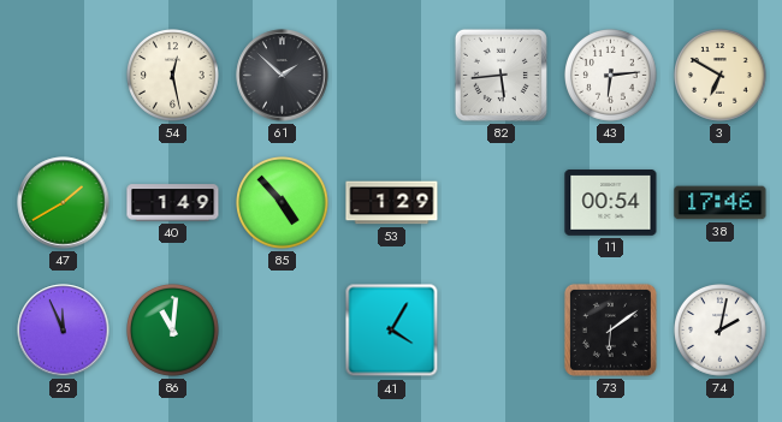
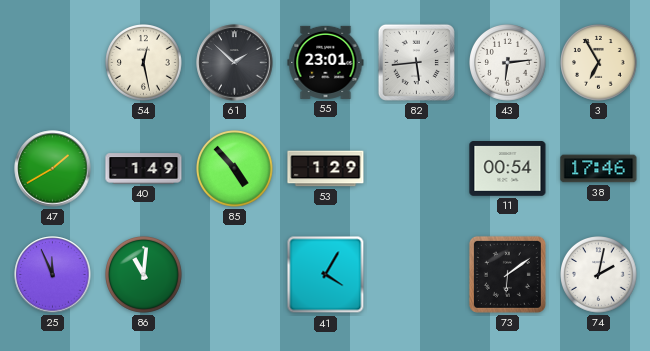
55: none -> 23:01
3: 6:50 -> 6:55
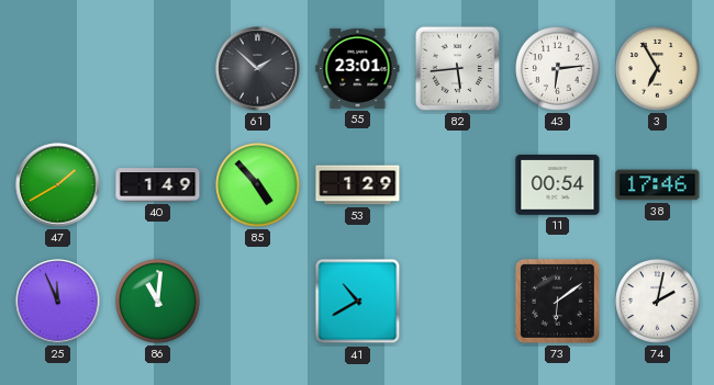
54: 12:28 -> none
41: 4:05 -> 10:40
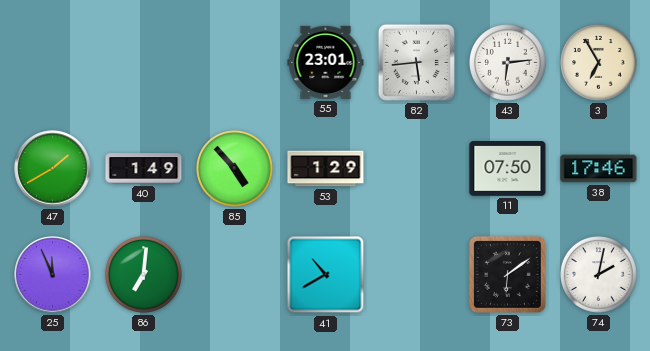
61: 1:52 -> none
11: 00:54 -> 07:50
86: 11:01 -> 7:01
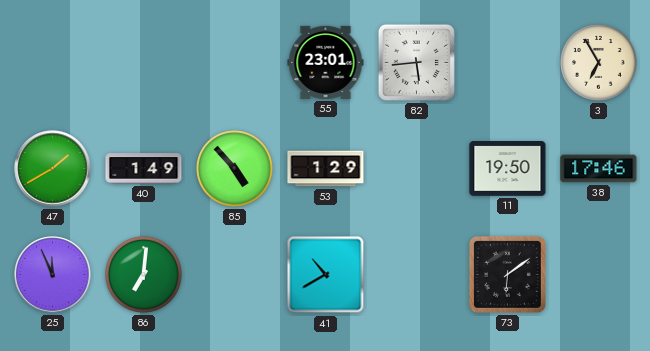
43: 6:14 -> none
11: 07:50 -> 19:50
74: 2:02 -> none
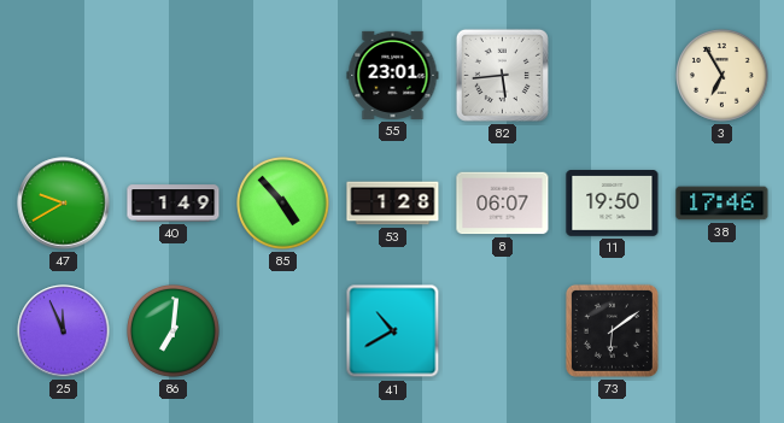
47: 1:40 -> 9:40
53: 1:29 -> 1:28
8: none -> 06:07
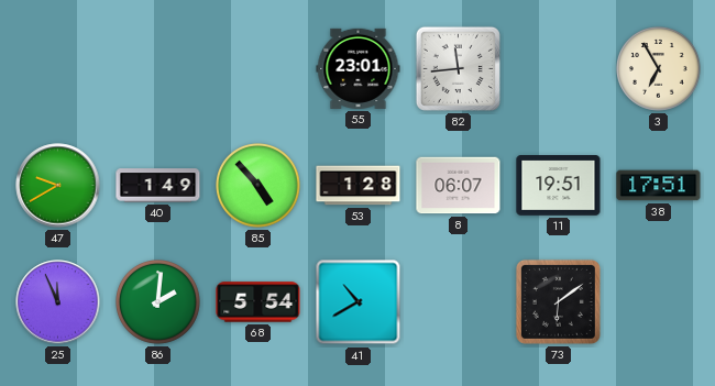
82: 5:44 -> 11:44
11: 19:50 -> 19:51
38: 17:46 -> 17:51
86: 7:01 -> 2:01
68: none -> 5:54
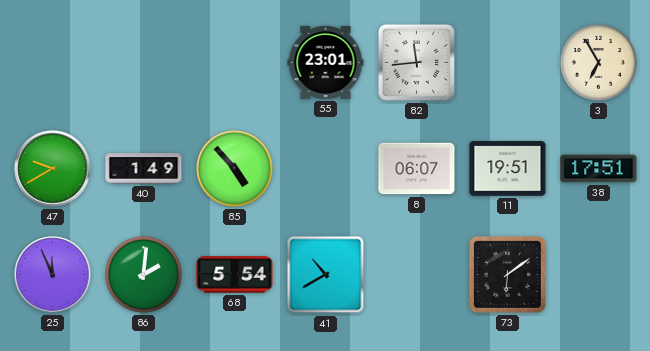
53: 1:28 -> none
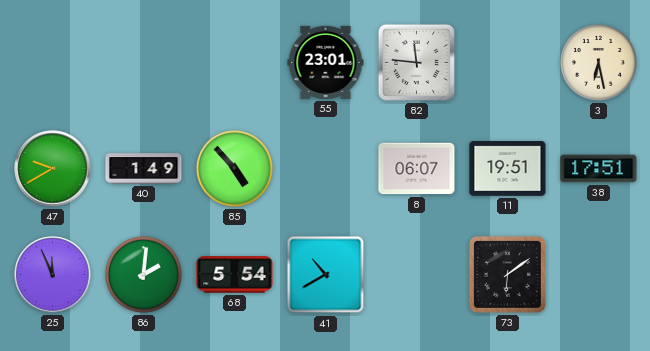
82: 11:44 -> 11:46
3: 6:55 -> 6:28
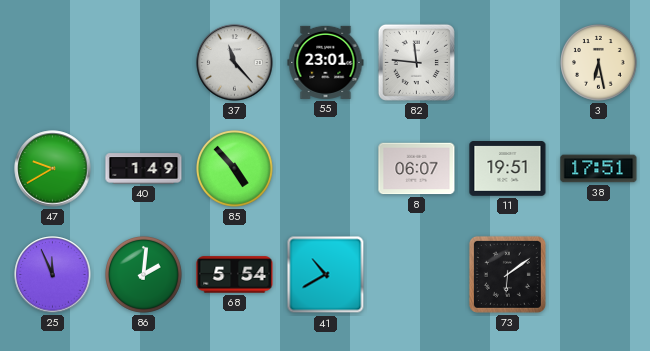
37: none -> 11:23
